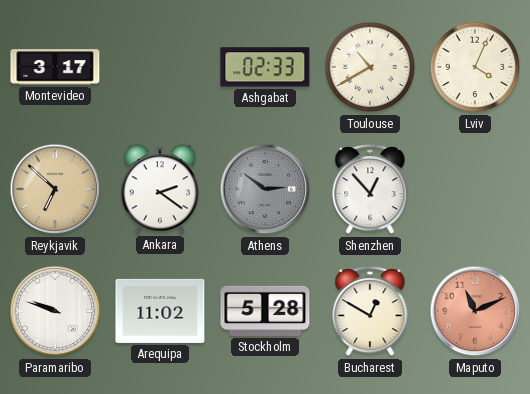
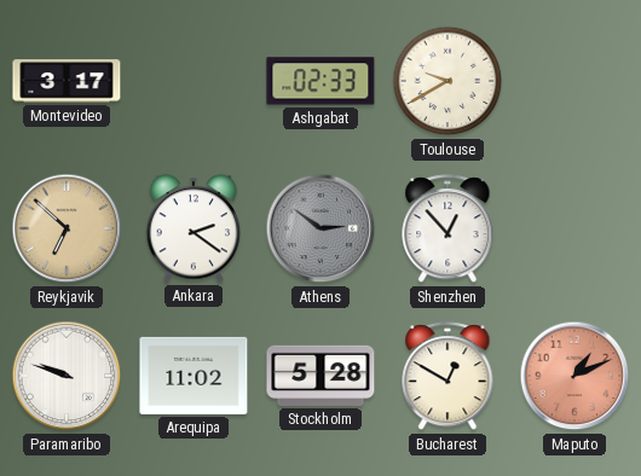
Toulouse: 10:40 -> 9:40
Lviv: 4:04 -> none
Maputo: 11:11 -> 1:11
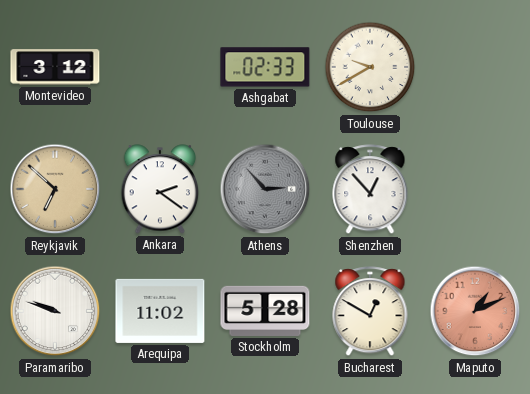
Montevideo: 3:17 -> 3:12
Athens: 2:51 -> 2:53
